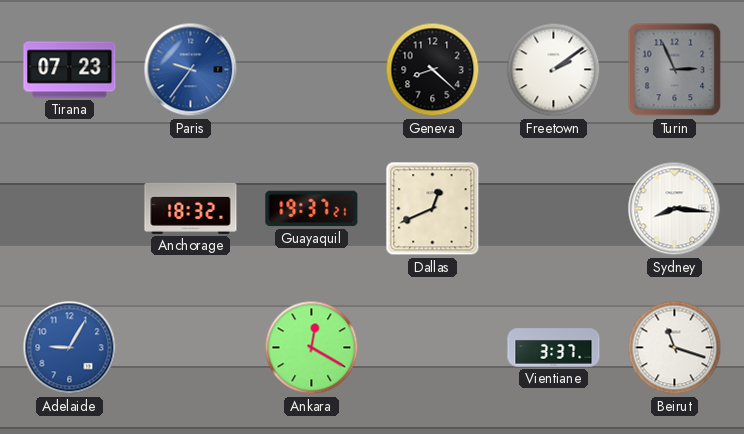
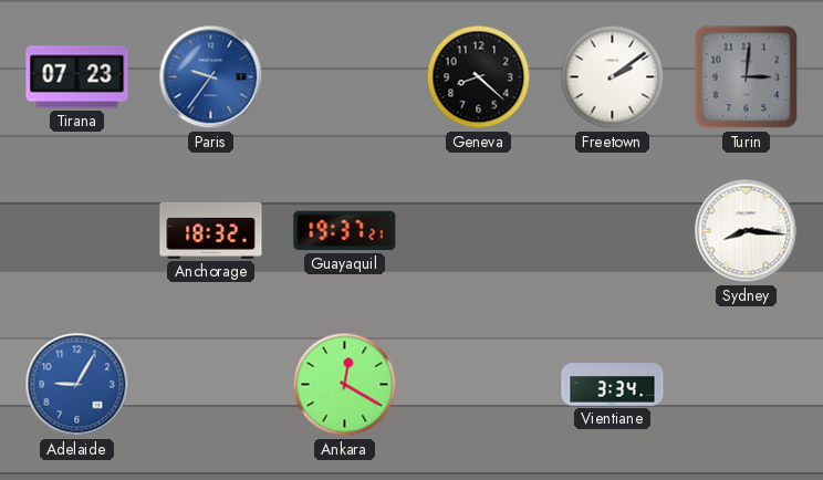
Turin: 2:56 -> 3:01
Dallas: 12:41 -> none
Vientiane: 3:37 -> 3:34
Beirut: 11:18 -> none
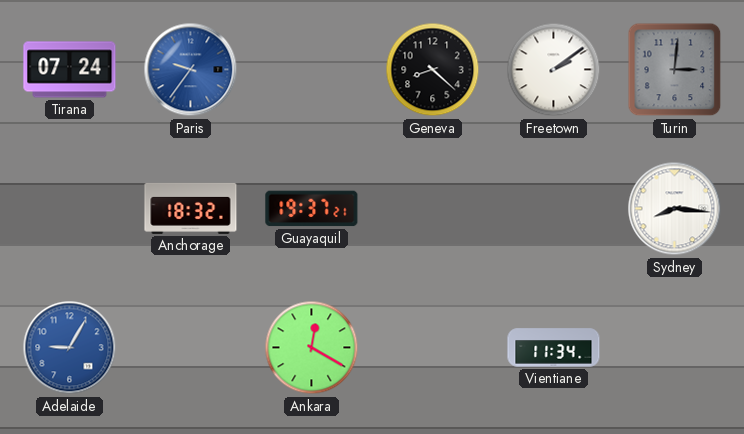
Tirana: 07:23 -> 07:24
Vientiane: 3:34 -> 11:34
